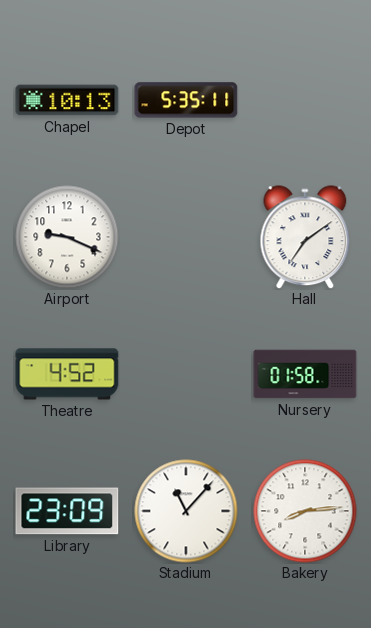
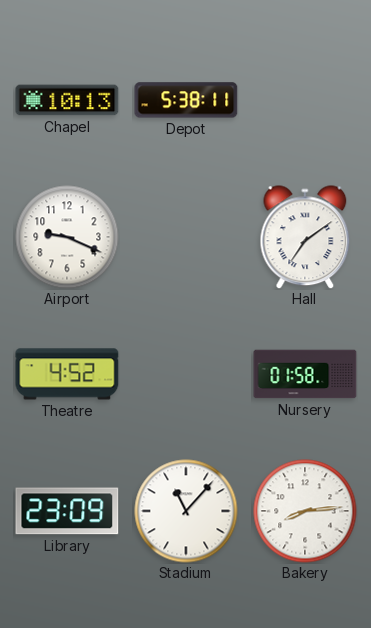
Depot: 5:35 -> 5:38
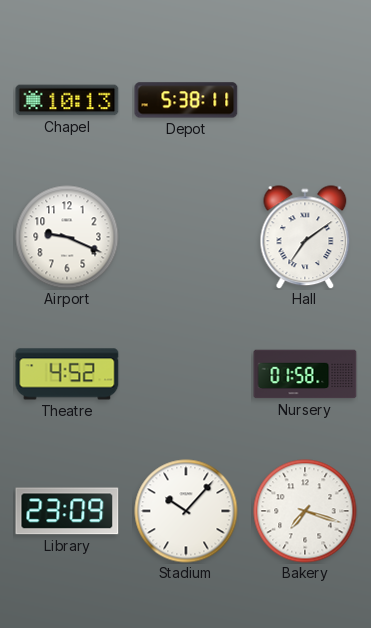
Stadium: 11:07 -> 10:07
Bakery: 8:14 -> 7:18
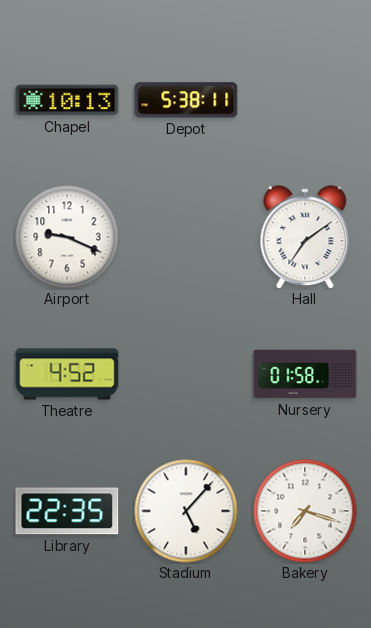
Library: 23:09 -> 22:35
Stadium: 10:07 -> 5:07
